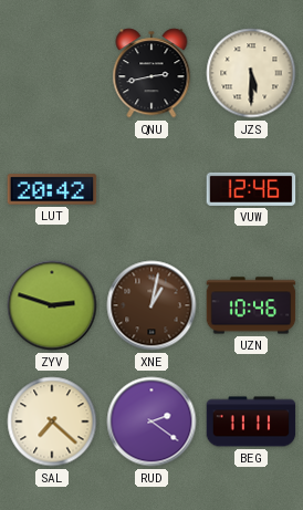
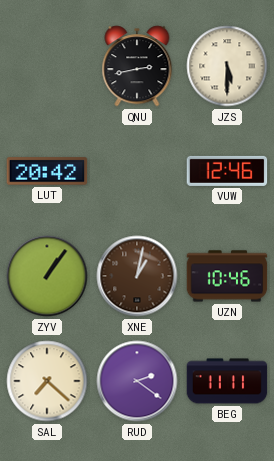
ZYV: 2:48 -> 1:06
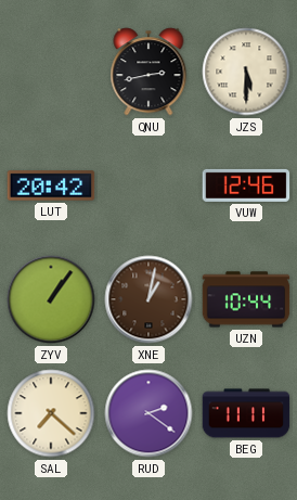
UZN: 10:46 -> 10:44
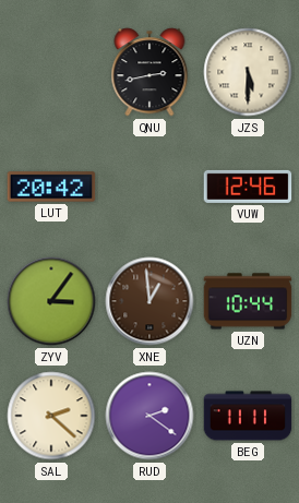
ZYV: 1:06 -> 3:06
XNE: 1:02 -> 12:59
SAL: 7:22 -> 2:22
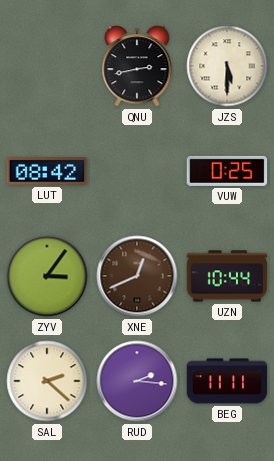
LUT: 20:42 -> 08:42
VUW: 12:46 -> 0:25
XNE: 12:59 -> 12:41
RUD: 2:21 -> 2:16
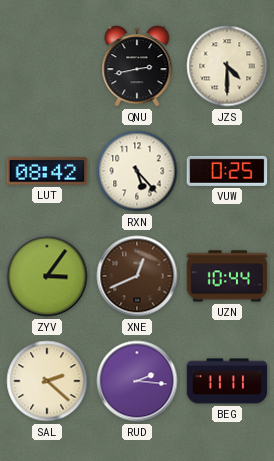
JZS: 5:30 -> 4:30
RXN: none -> 5:23
